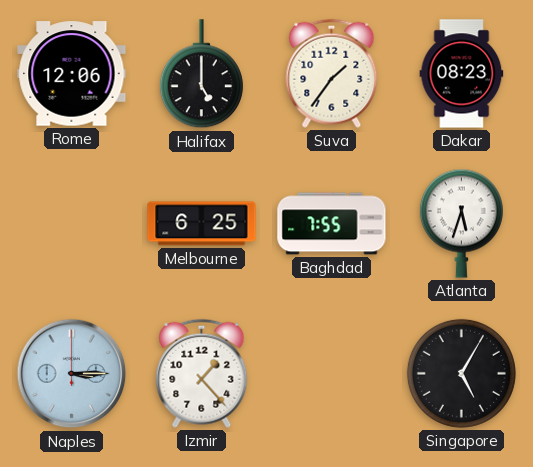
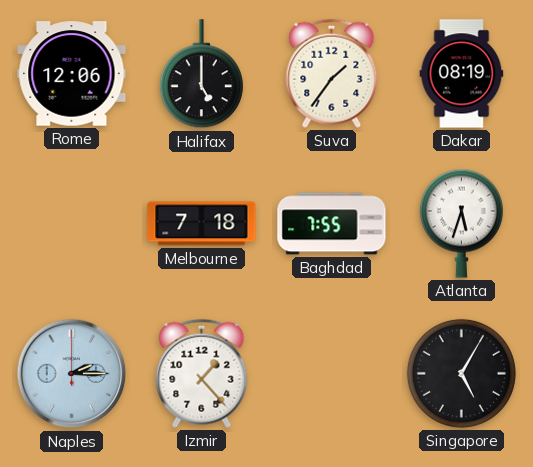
Dakar: 08:23 -> 08:19
Melbourne: 6:25 -> 7:18
Naples: 3:15 -> 2:15
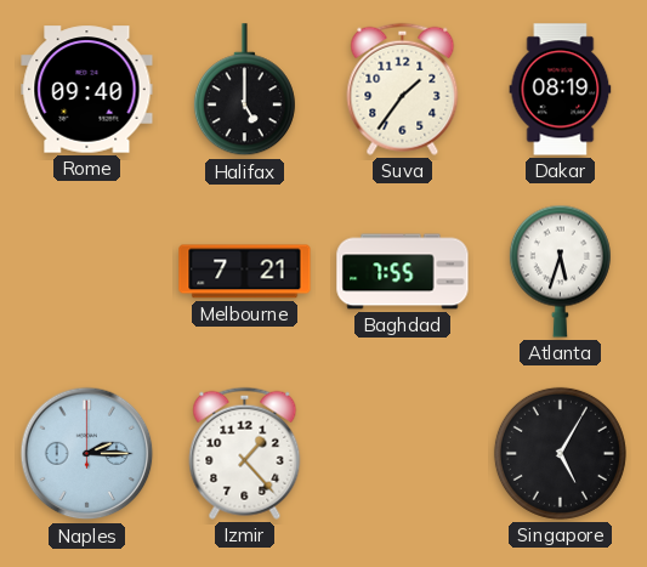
Rome: 12:06 -> 09:40
Melbourne: 7:18 -> 7:21
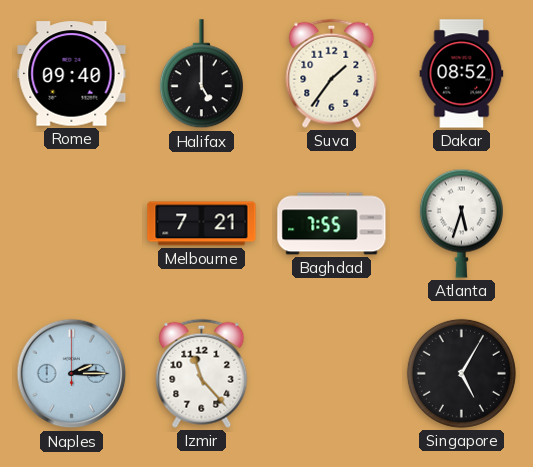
Dakar: 08:19 -> 08:52
Izmir: 1:23 -> 11:23
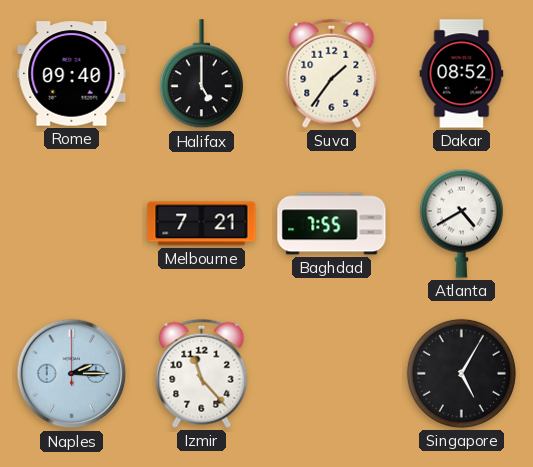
Atlanta: 5:33 -> 4:40
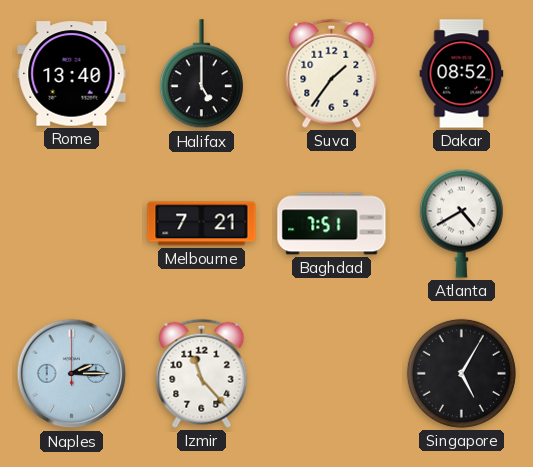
Rome: 09:40 -> 13:40
Baghdad: 7:55 -> 7:51
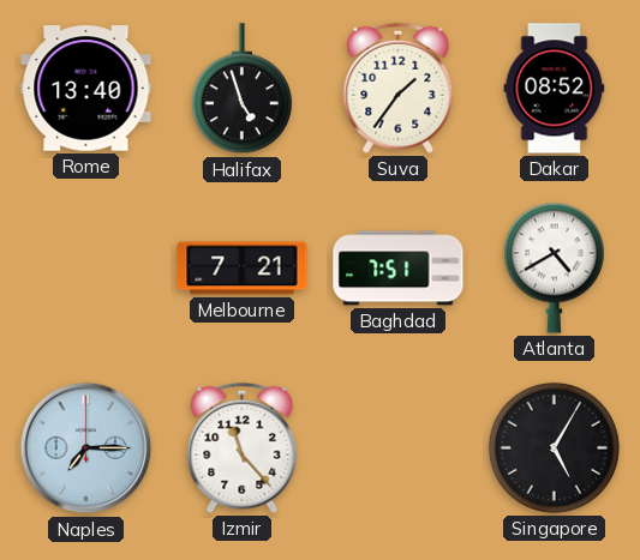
Halifax: 5:00 -> 4:57
Naples: 2:15 -> 7:15
